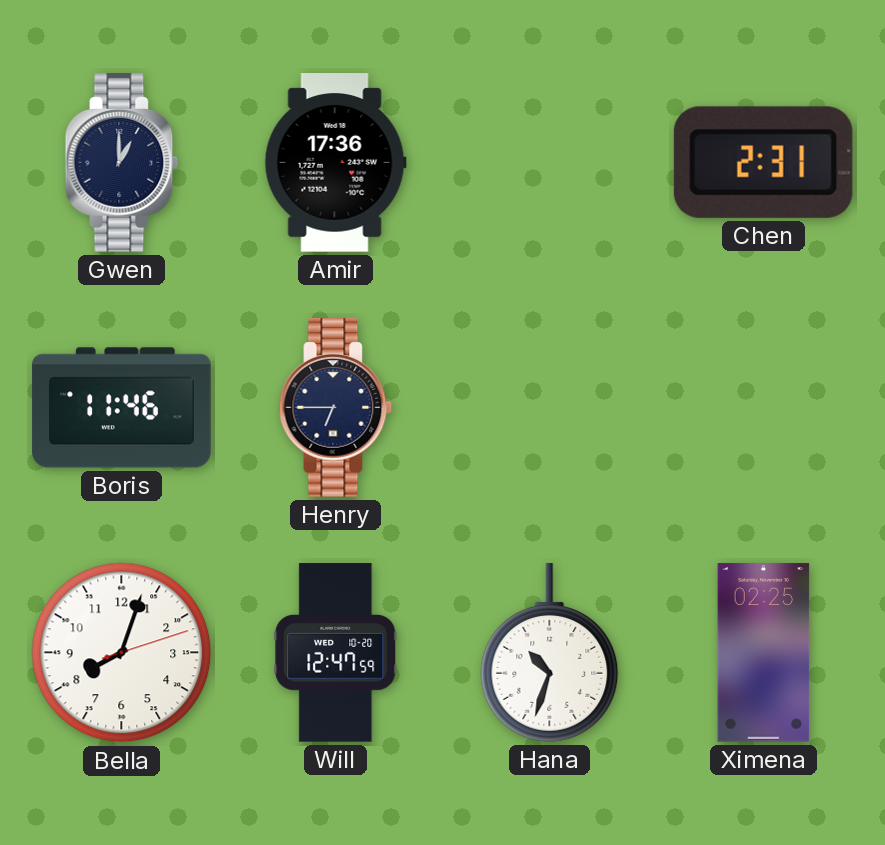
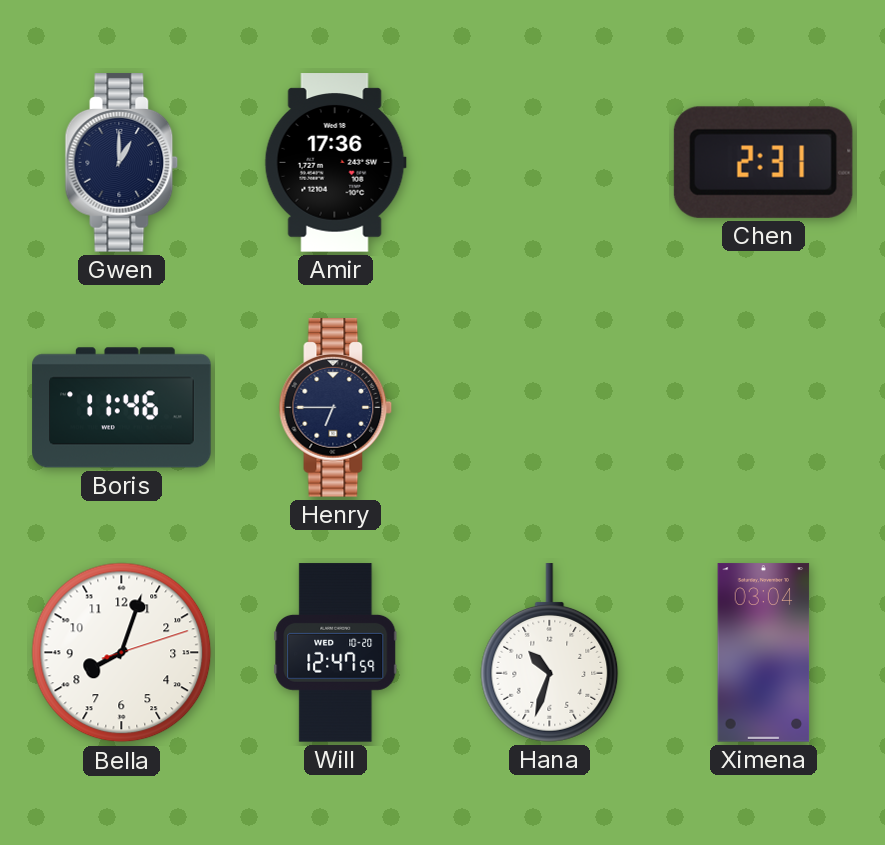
Ximena: 02:25 -> 03:04
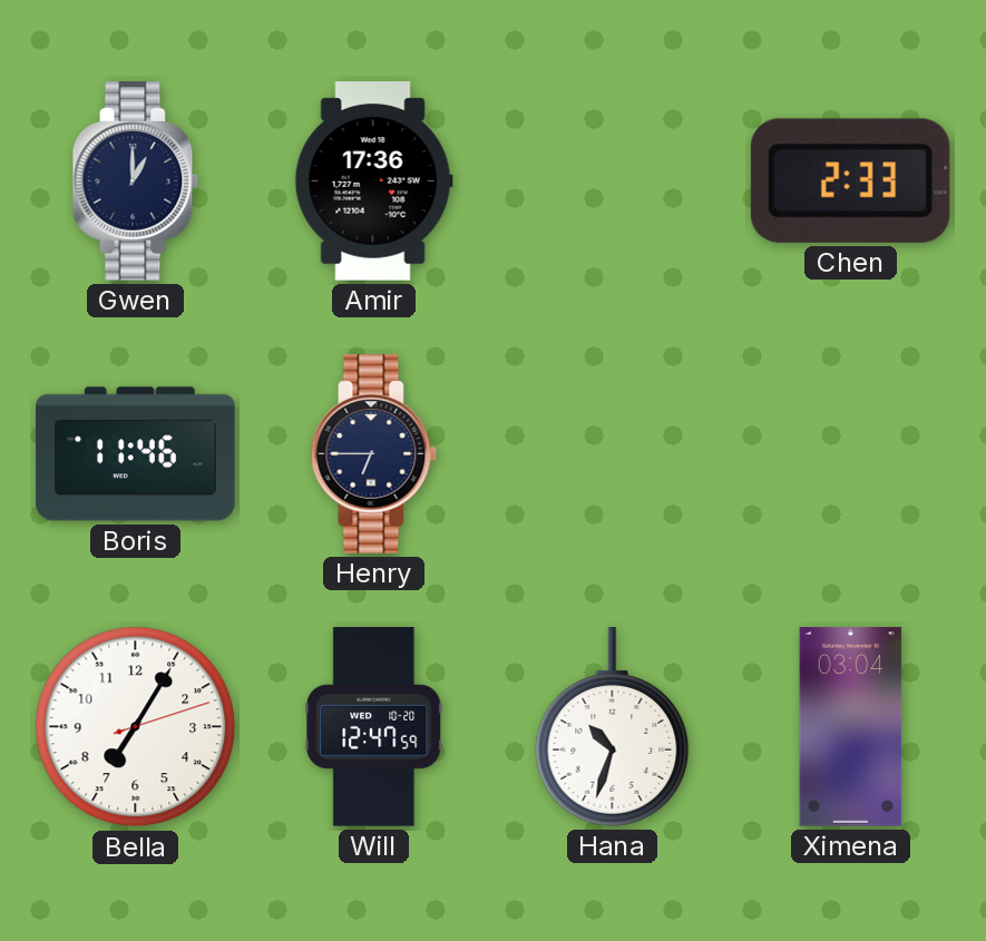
Chen: 2:31 -> 2:33
Bella: 8:03 -> 7:05
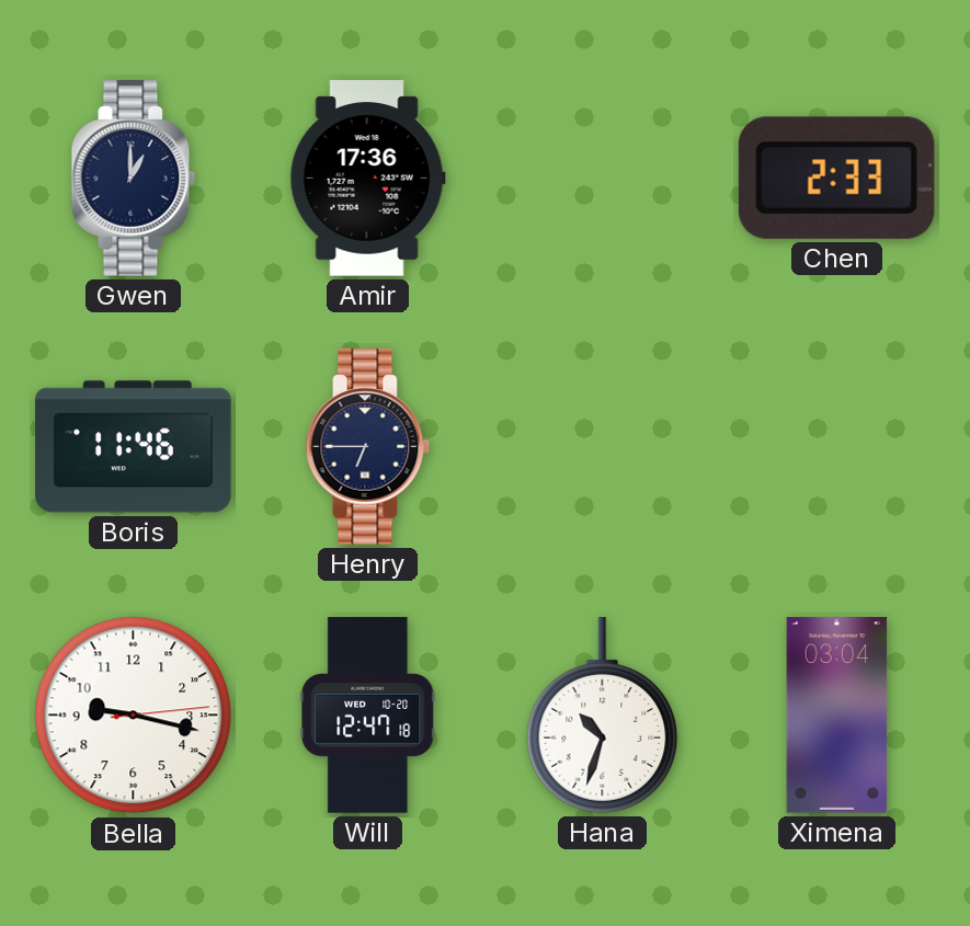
Bella: 7:05 -> 9:17
Will: 12:47:59 -> 12:47:18
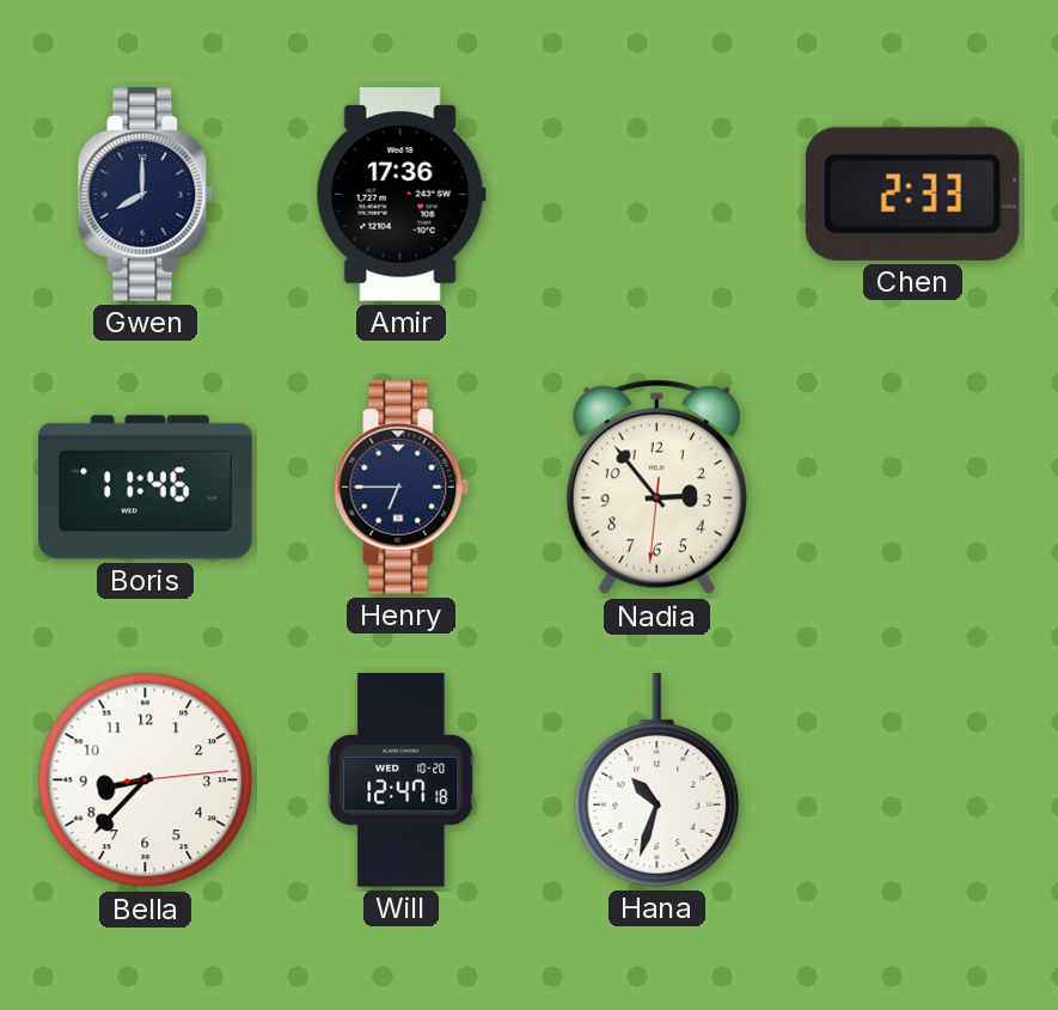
Gwen: 1:00 -> 8:00
Nadia: none -> 2:53
Bella: 9:17 -> 8:37
Ximena: 03:04 -> none
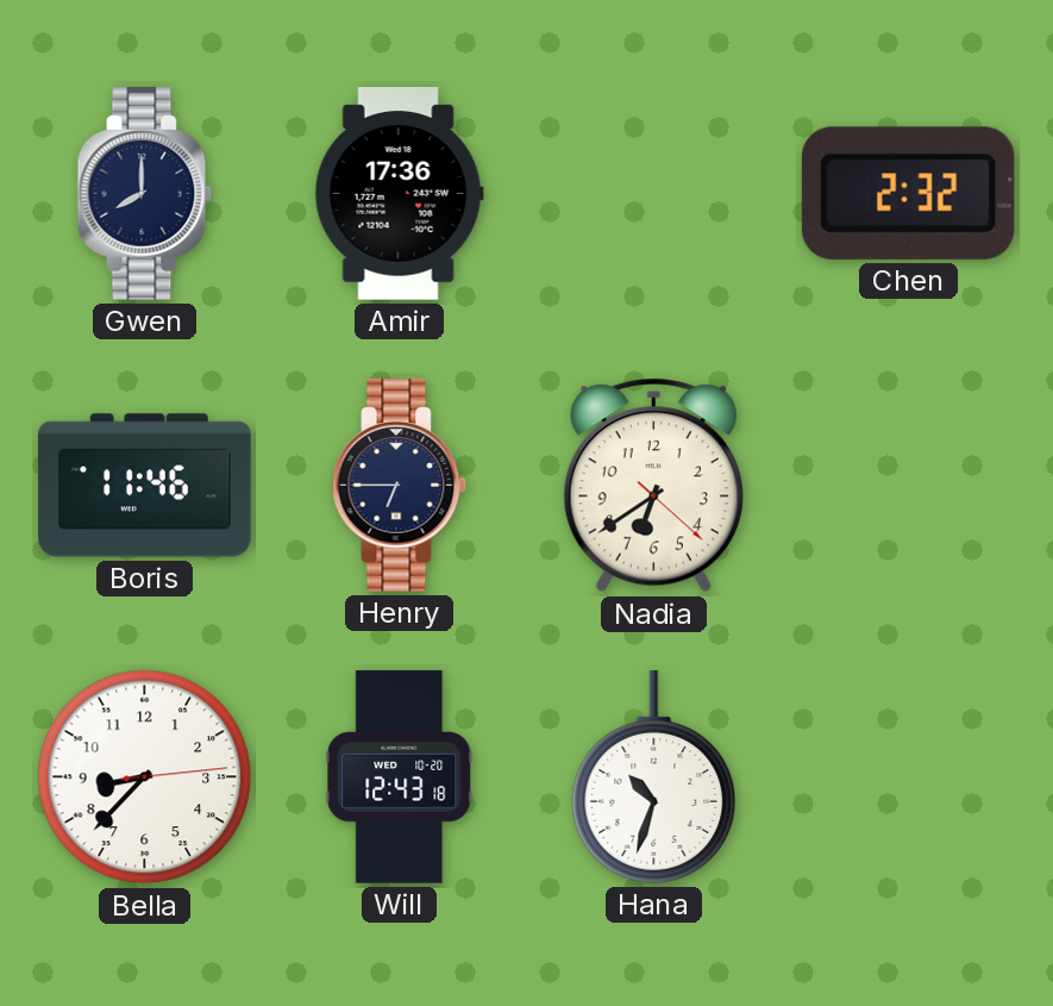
Chen: 2:33 -> 2:32
Nadia: 2:53 -> 6:39
Will: 12:47 -> 12:43
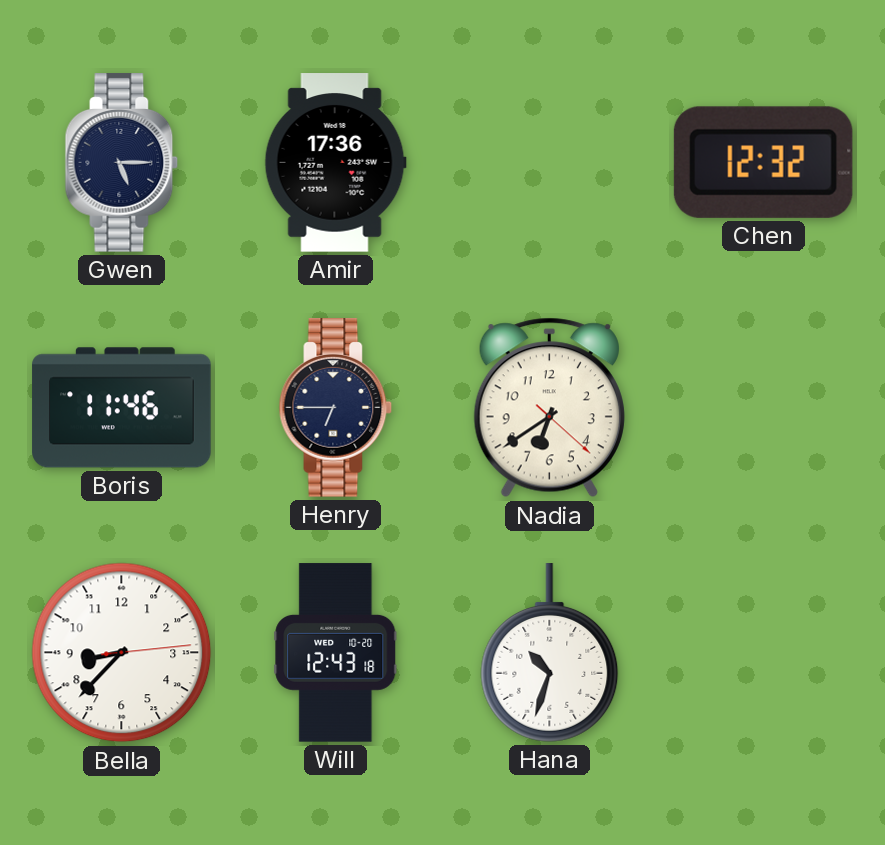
Gwen: 8:00 -> 5:15
Chen: 2:32 -> 12:32
